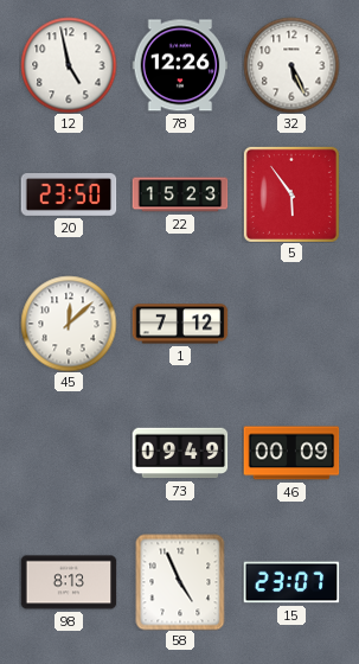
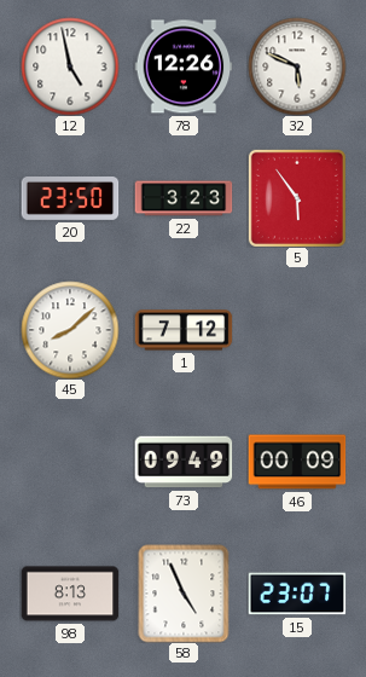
32: 5:26 -> 5:49
22: 15:23 -> 3:23
45: 12:08 -> 8:08
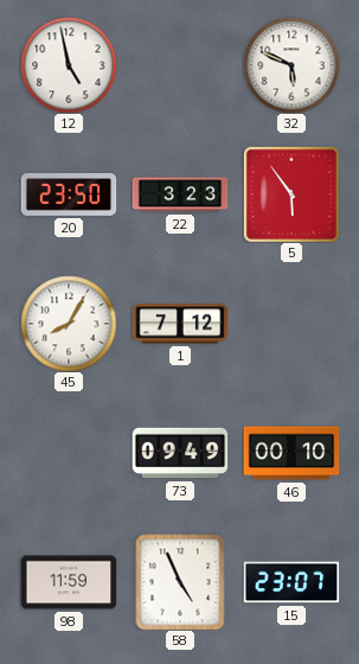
78: 12:26 -> none
45: 8:08 -> 8:05
46: 00:09 -> 00:10
98: 8:13 -> 11:59
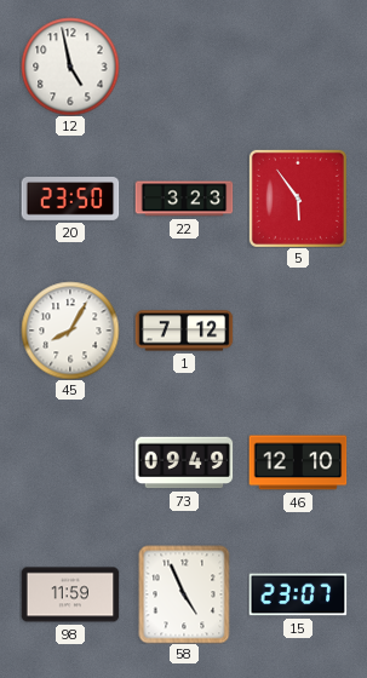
32: 5:49 -> none
46: 00:10 -> 12:10
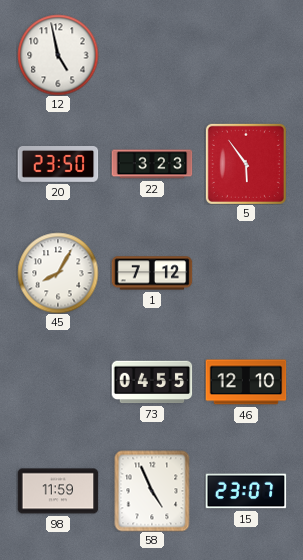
73: 09:49 -> 04:55
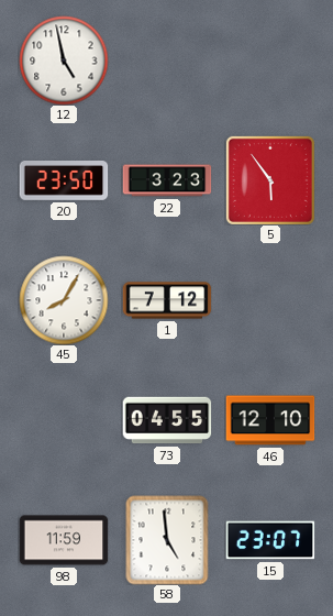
58: 4:56 -> 4:59
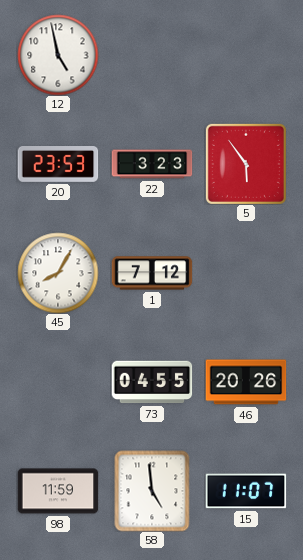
20: 23:50 -> 23:53
46: 12:10 -> 20:26
15: 23:07 -> 11:07
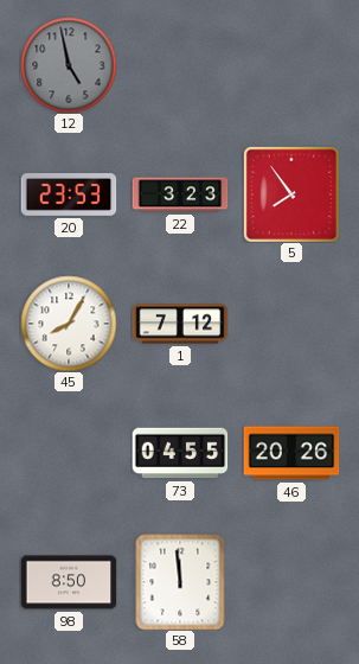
12 dial: white -> grey
5: 5:54 -> 7:54
98: 11:59 -> 8:50
58: 4:59 -> 11:59
15: 11:07 -> none
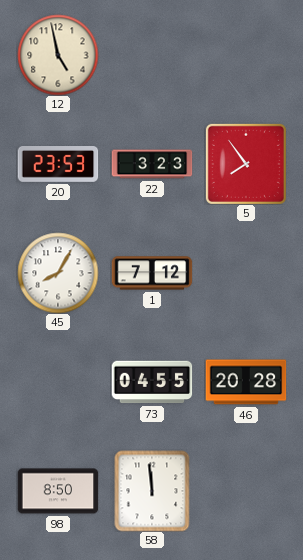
12 dial: grey -> cream
46: 20:26 -> 20:28
